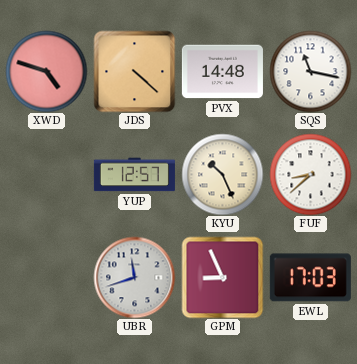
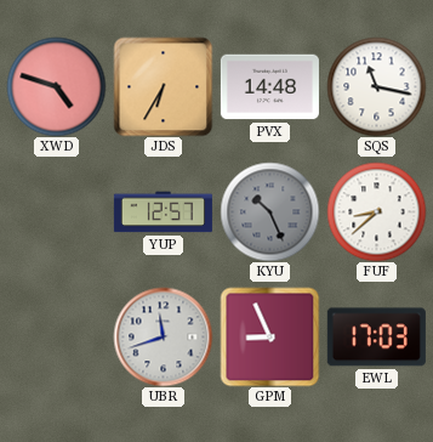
JDS: 4:22 -> 6:35
KYU dial: cream -> grey
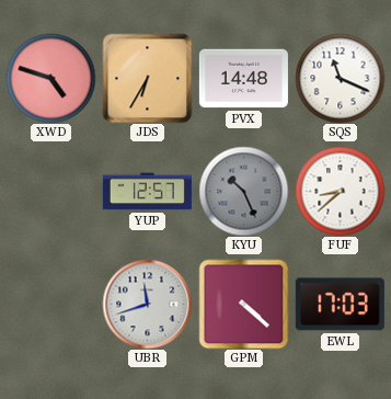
SQS: 11:17 -> 11:19
GPM: 8:56 -> 4:22
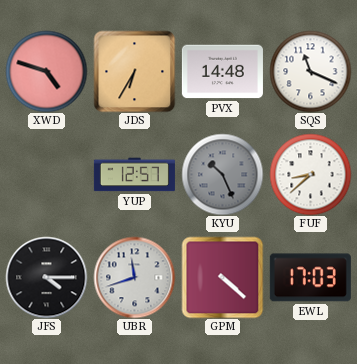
JFS: none -> 4:15
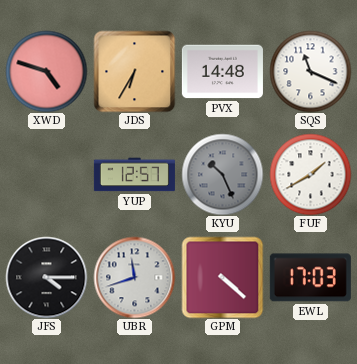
FUF: 8:38 -> 1:40
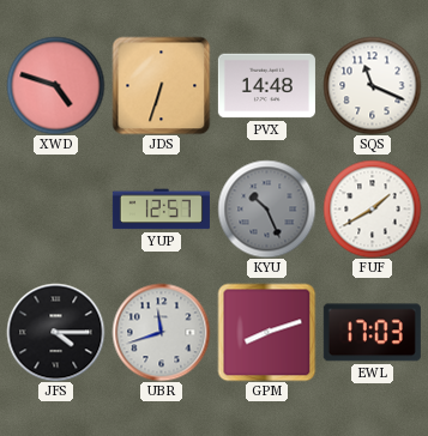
JDS: 6:35 -> 6:33
GPM: 4:22 -> 8:12
